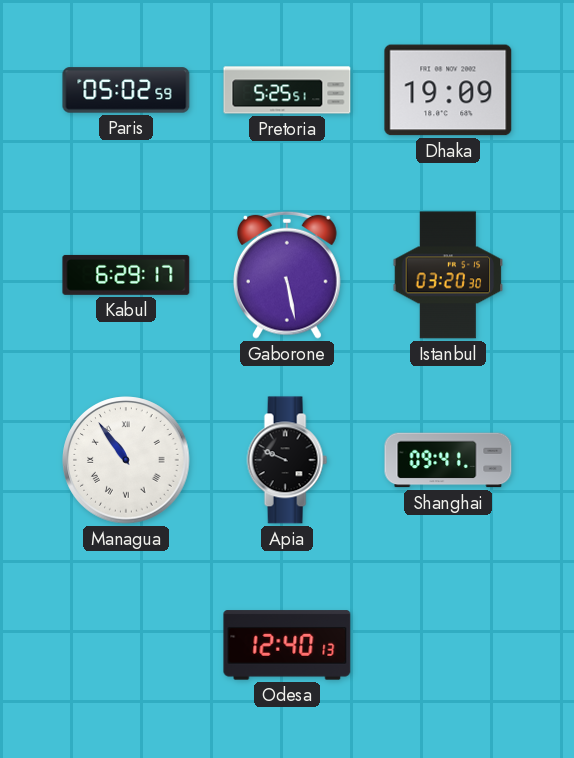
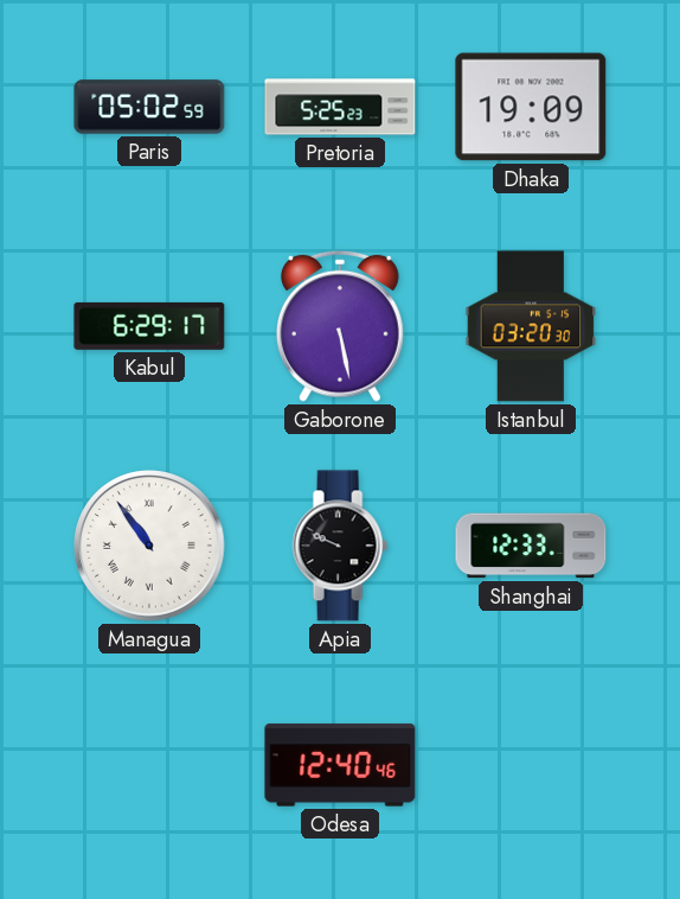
Pretoria: 5:25:51 -> 5:25:23
Shanghai: 09:41 -> 12:33
Odesa: 12:40:13 -> 12:40:46
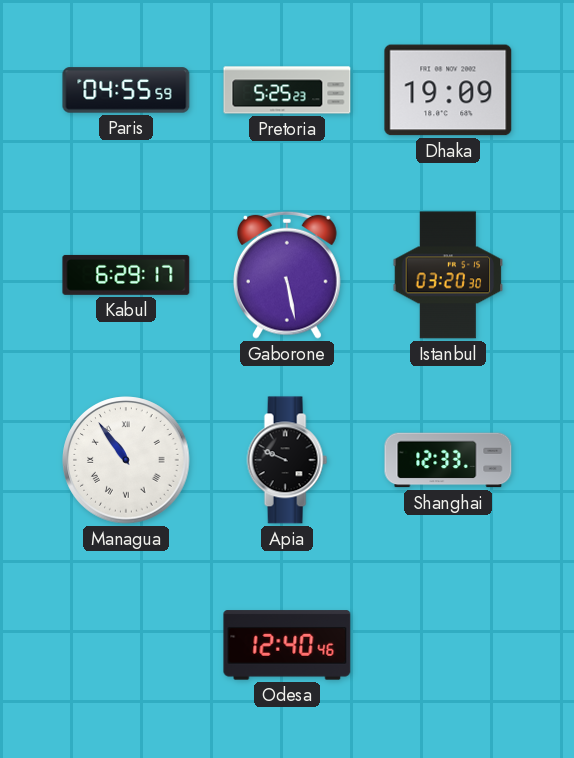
Paris: 05:02 -> 04:55
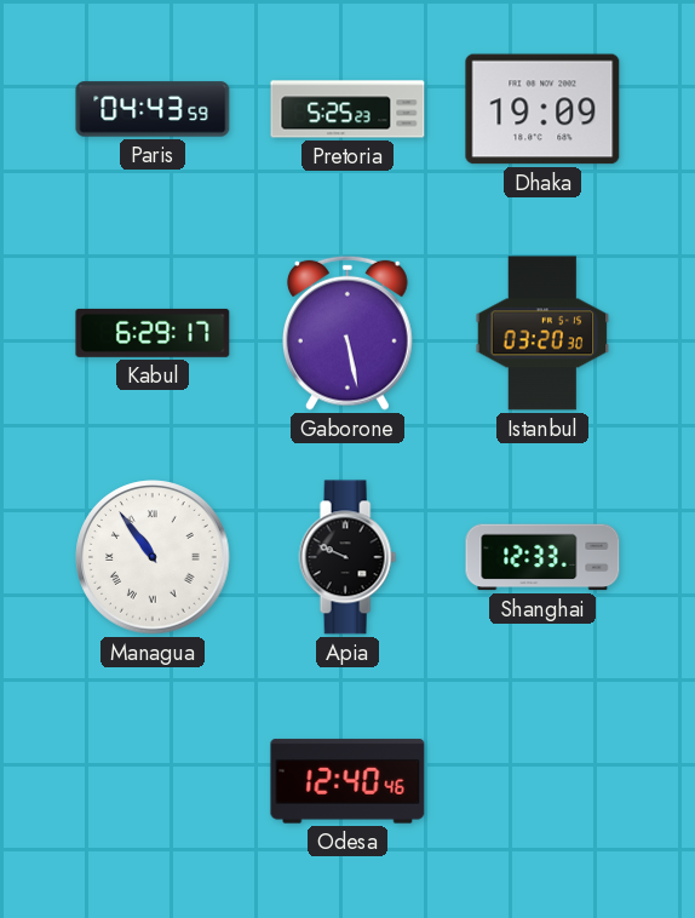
Paris: 04:55 -> 04:43
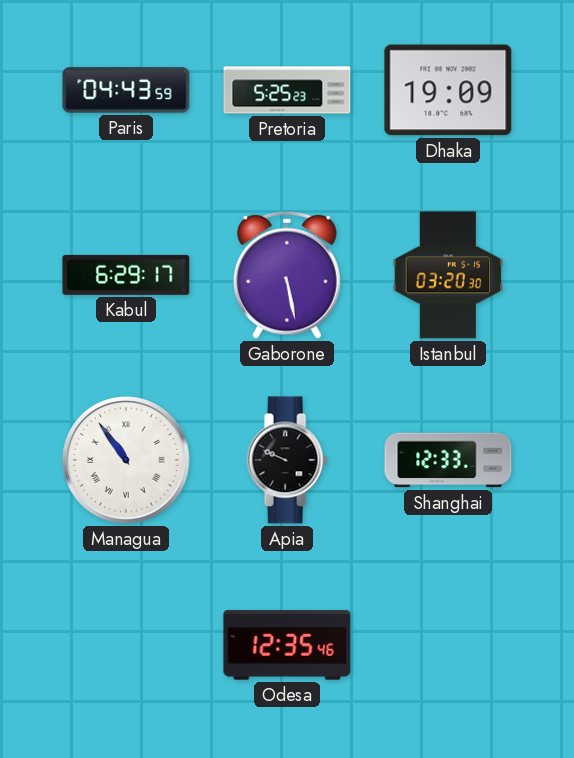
Odesa: 12:40 -> 12:35
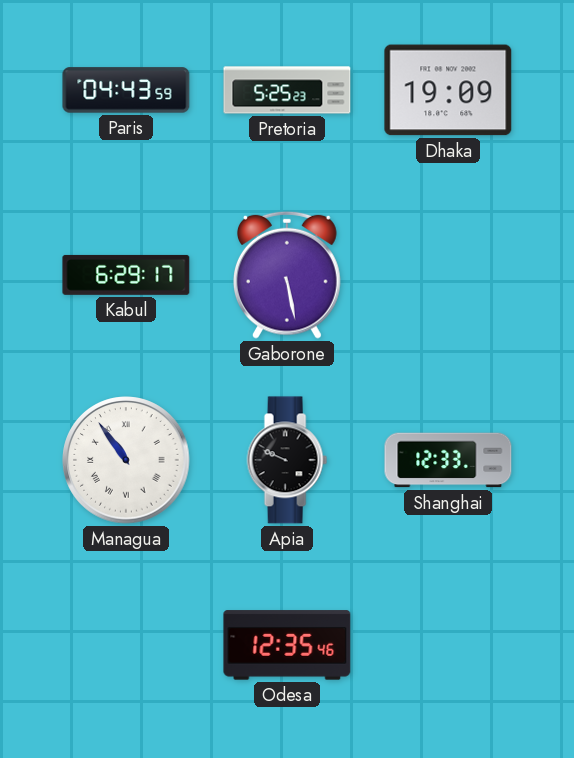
Istanbul: 03:20 -> none
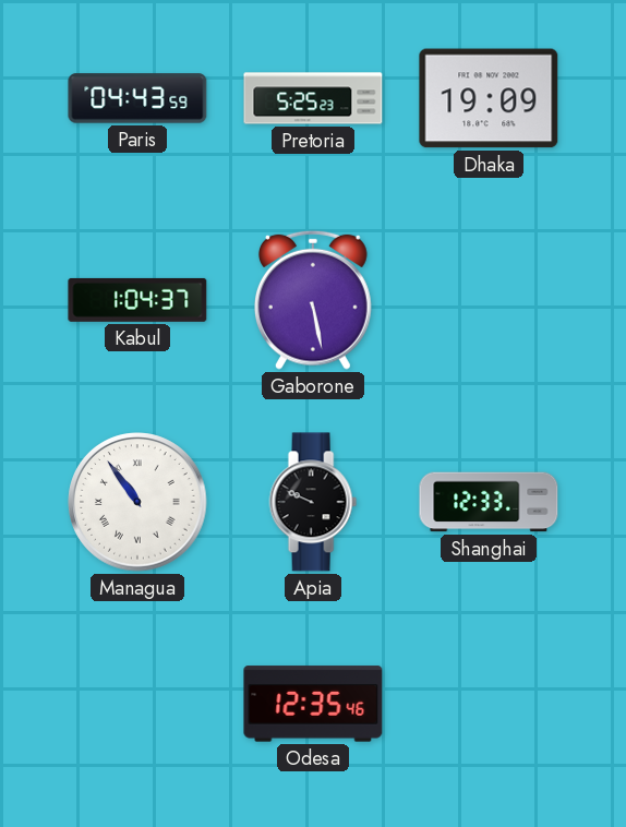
Kabul: 6:29 -> 1:04
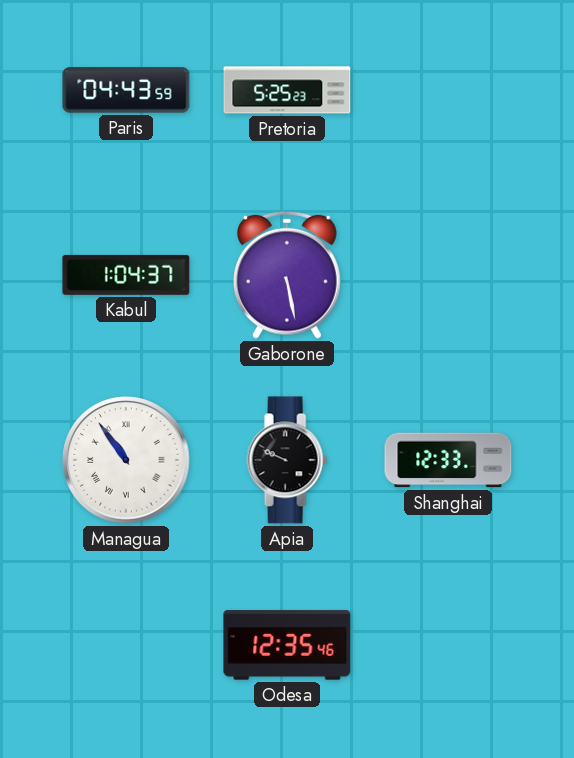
Dhaka: 19:09 -> none
